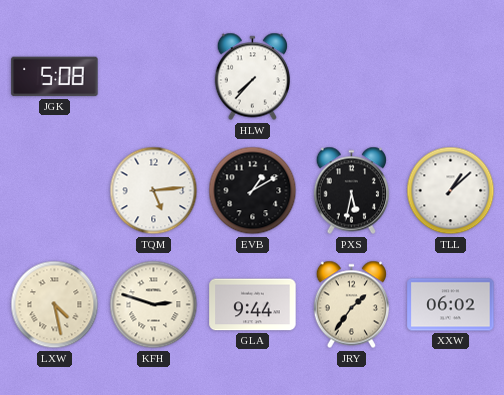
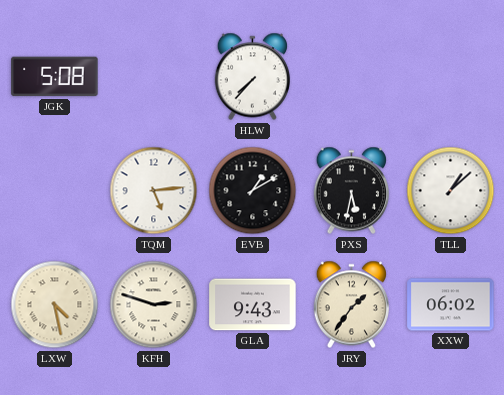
GLA: 9:44 -> 9:43
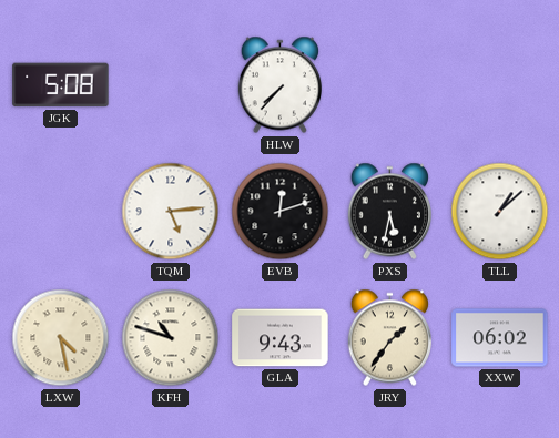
EVB: 1:10 -> 12:12
KFH: 2:48 -> 10:48
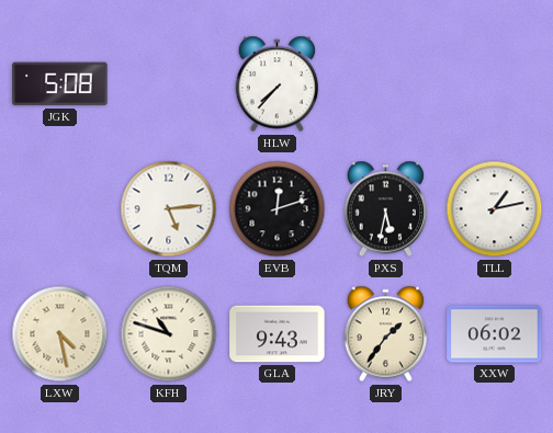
TLL: 1:08 -> 1:13
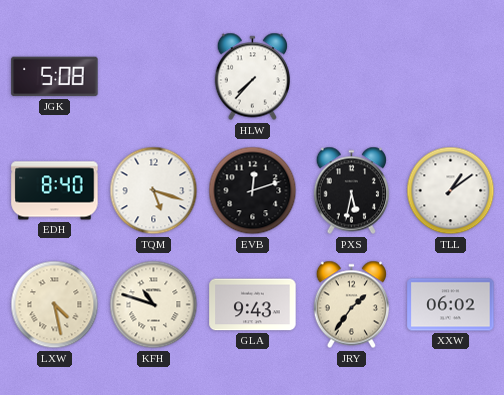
EDH: none -> 8:40
TQM: 5:14 -> 5:18
TLL: 1:13 -> 1:09
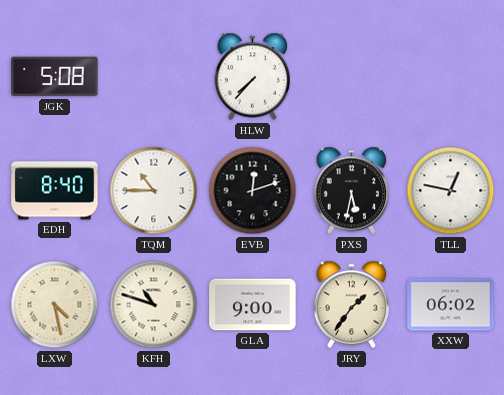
TQM: 5:18 -> 10:45
TLL: 1:09 -> 12:47
GLA: 9:43 -> 9:00
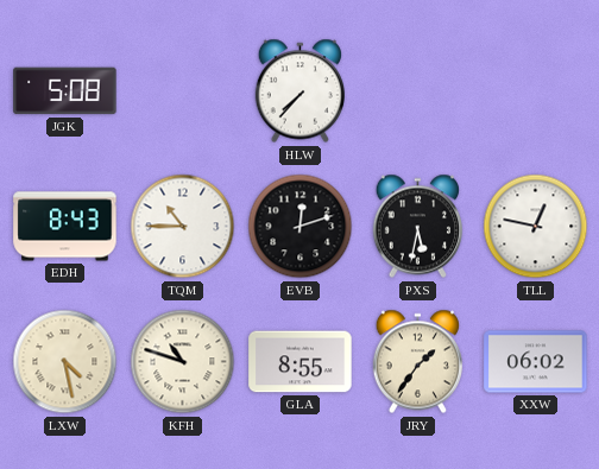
EDH: 8:40 -> 8:43
GLA: 9:00 -> 8:55
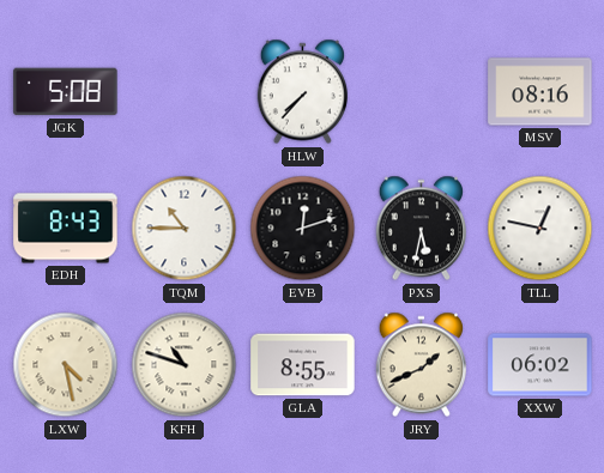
MSV: none -> 08:16
JRY: 1:36 -> 1:41
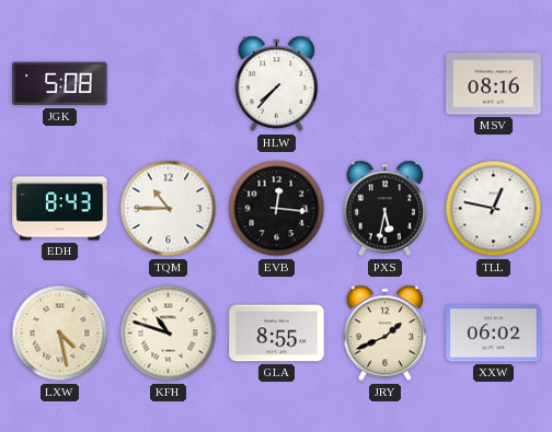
EVB: 12:12 -> 12:16
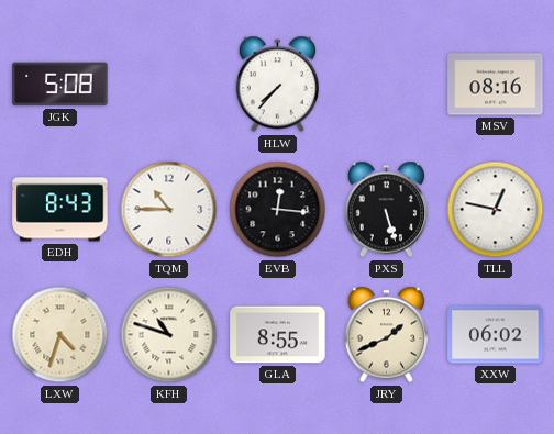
PXS: 5:32 -> 5:27
LXW: 4:28 -> 4:33
